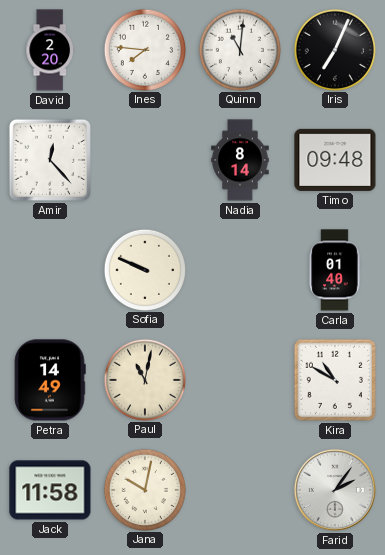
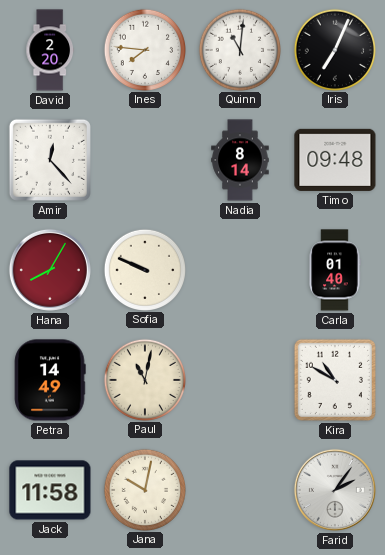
Hana: none -> 8:05
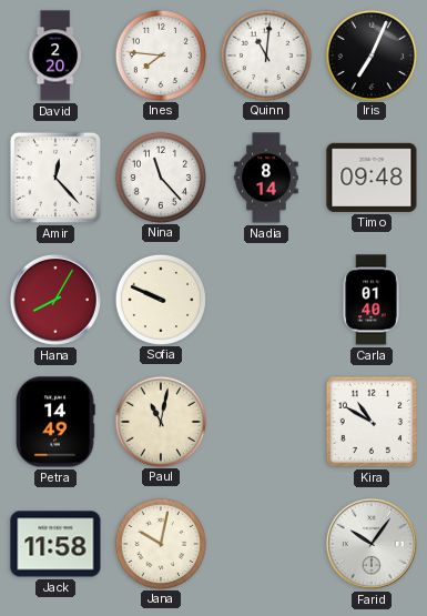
Nina: none -> 11:23
Farid: 2:06 -> 10:06
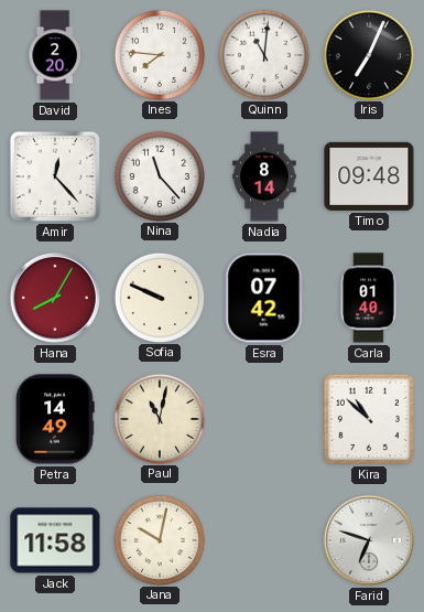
Esra: none -> 07:42
Kira: 10:50 -> 10:52
Farid: 10:06 -> 6:48
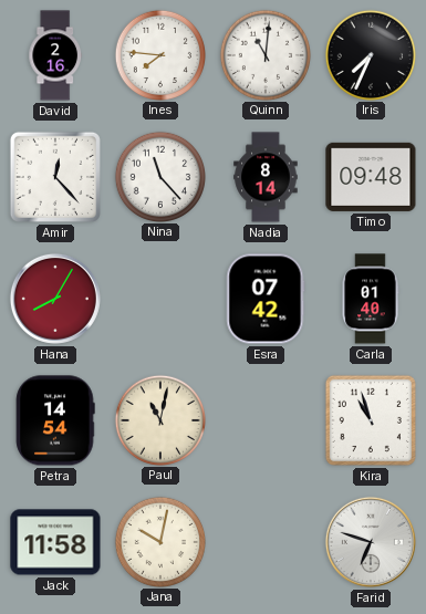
David: 2:20 -> 2:16
Iris: 7:04 -> 7:34
Sofia: 9:49 -> none
Petra: 14:49 -> 14:54
Kira: 10:52 -> 10:57
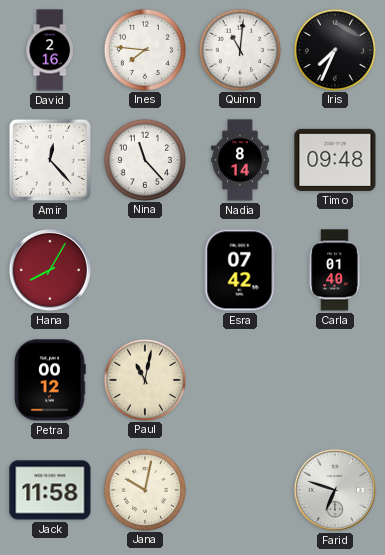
Petra: 14:54 -> 00:12
Kira: 10:57 -> none
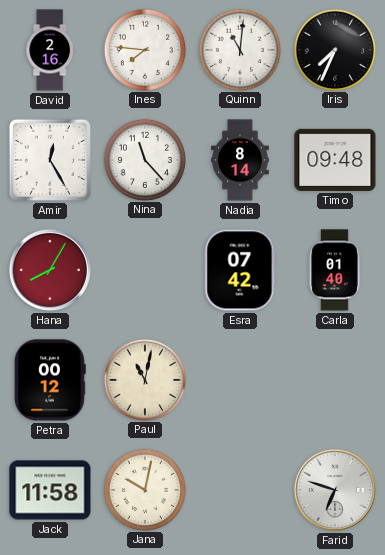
Amir: 12:23 -> 12:25
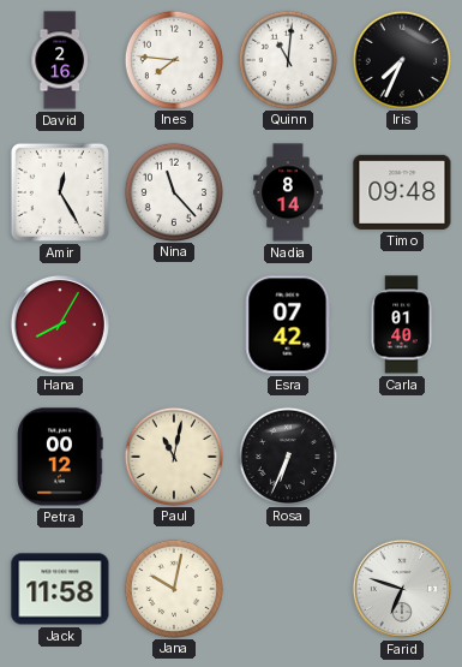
Rosa: none -> 6:34
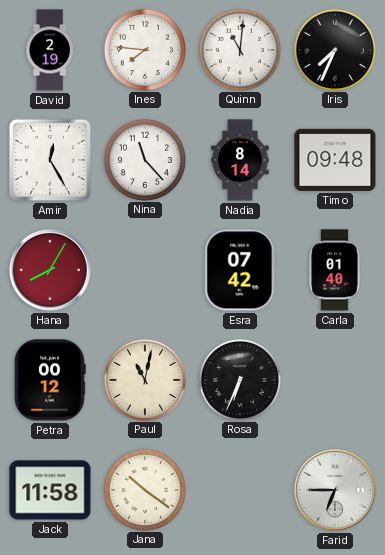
David: 2:16 -> 2:19
Jana: 10:02 -> 10:21
Farid: 6:48 -> 6:45
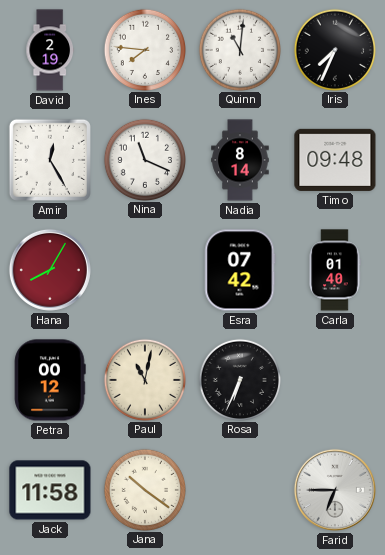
Nina: 11:23 -> 11:19
